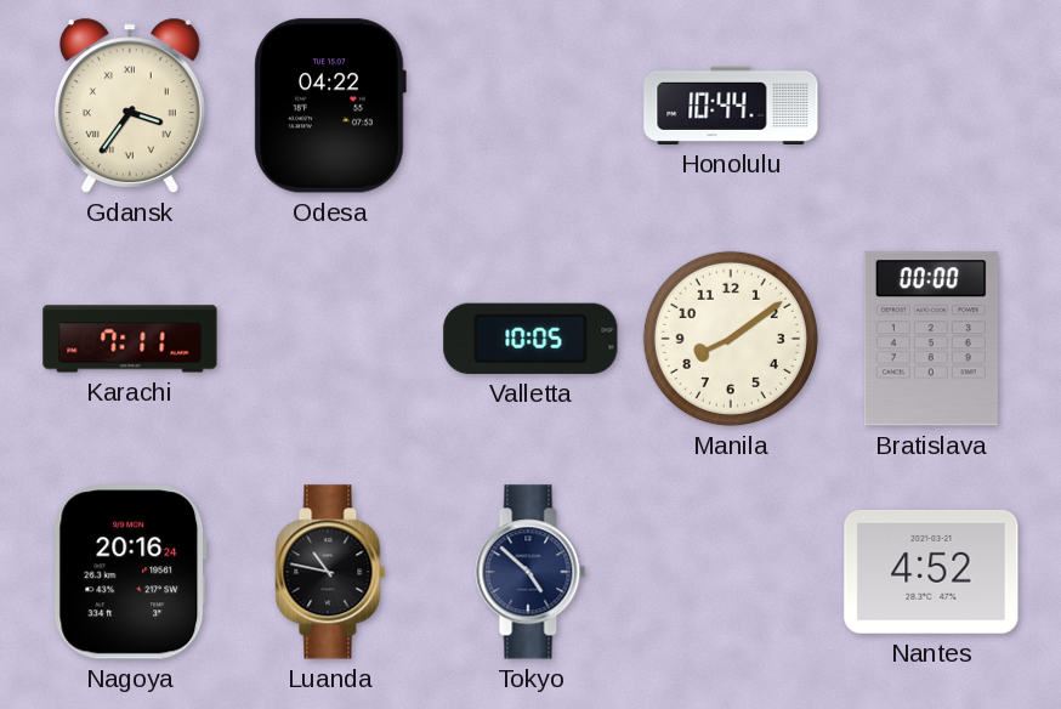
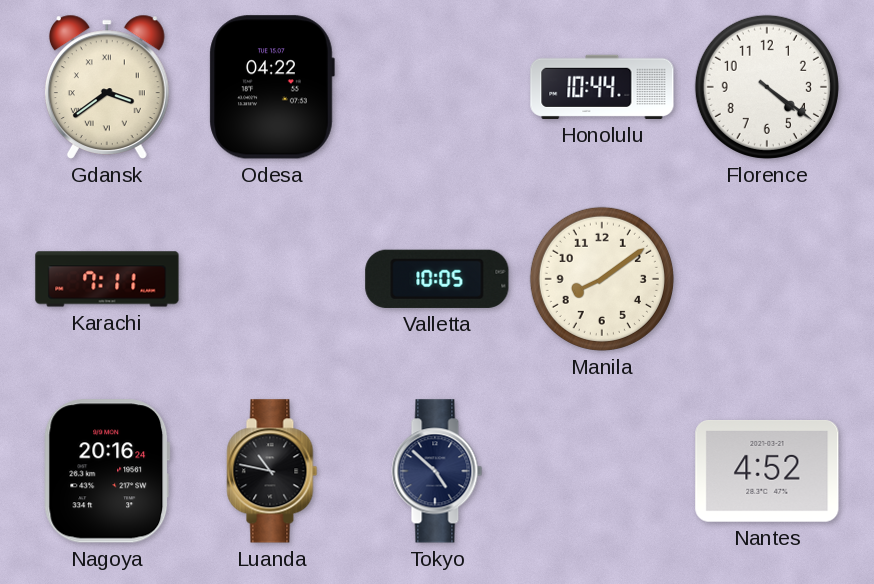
Gdansk: 3:36 -> 3:39
Florence: none -> 4:21
Bratislava: 00:00 -> none
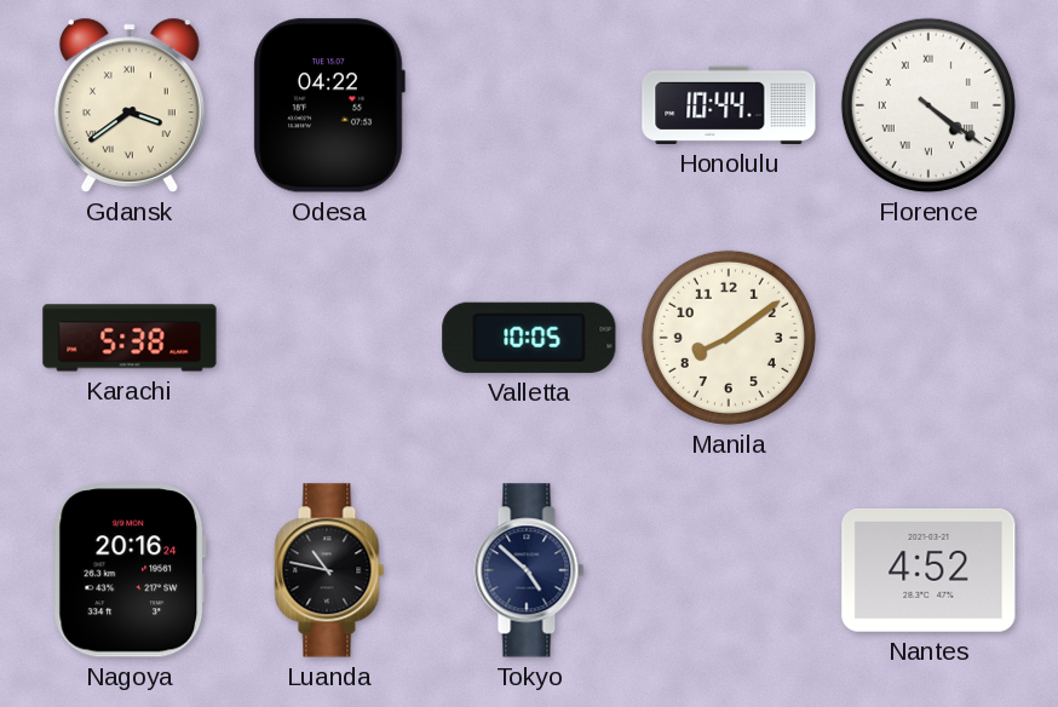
Florence numerals: Arabic -> Roman
Karachi: 7:11 -> 5:38
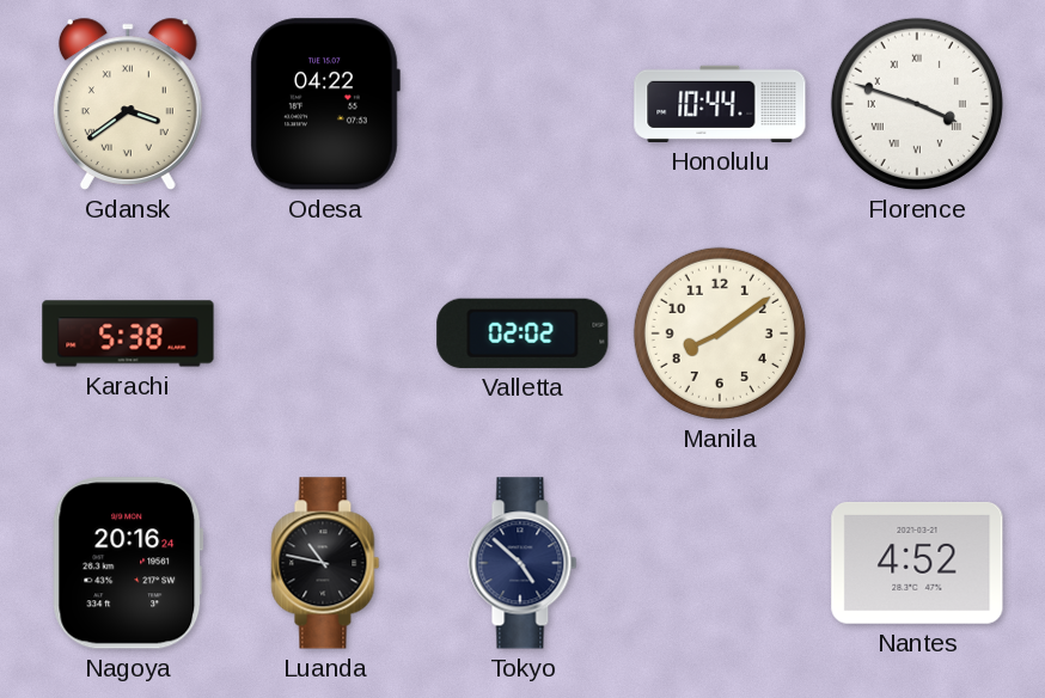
Florence: 4:21 -> 3:48
Valletta: 10:05 -> 02:02
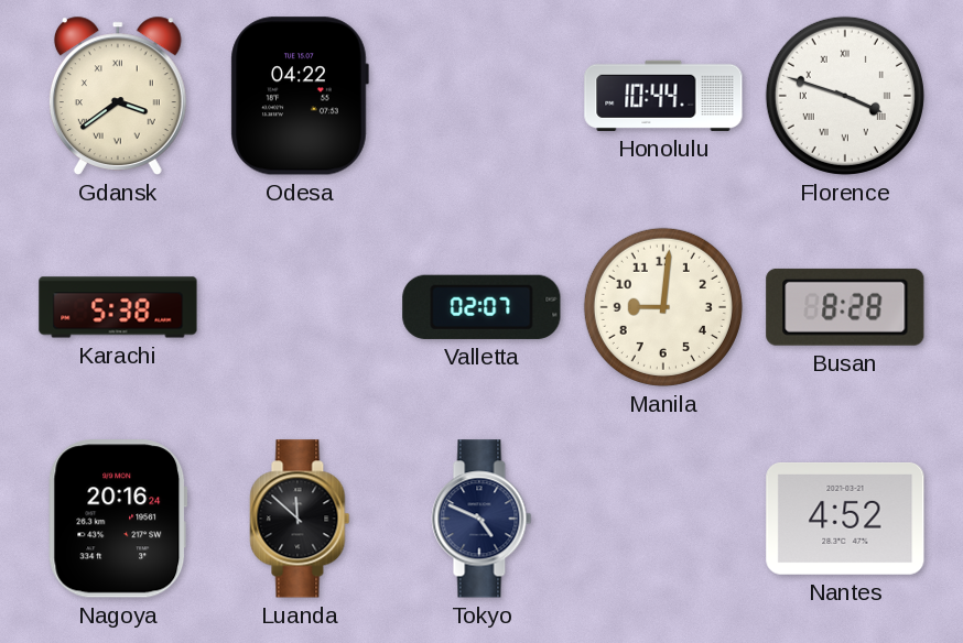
Valletta: 02:02 -> 02:07
Manila: 8:09 -> 9:01
Busan: none -> 8:28
Luanda: 10:47 -> 11:52
Tokyo: 4:52 -> 4:49
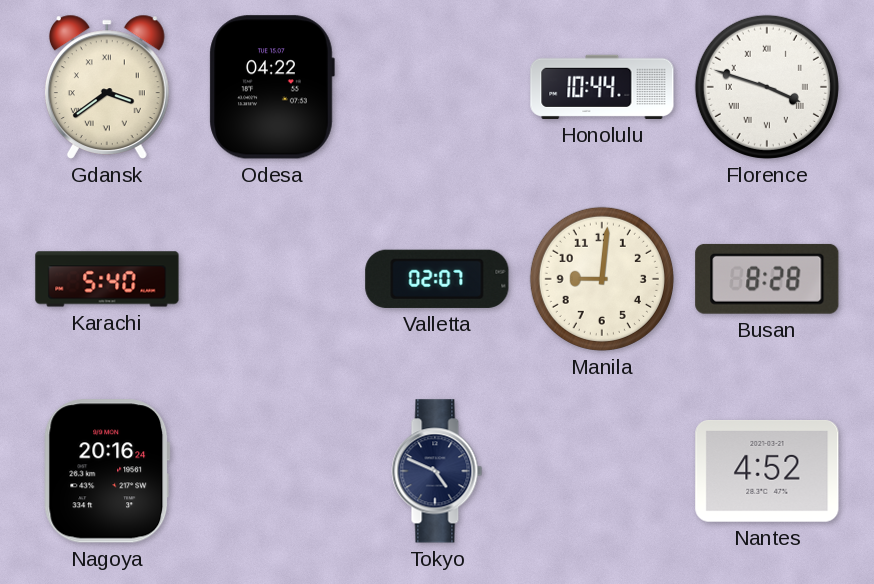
Karachi: 5:38 -> 5:40
Luanda: 11:52 -> none
